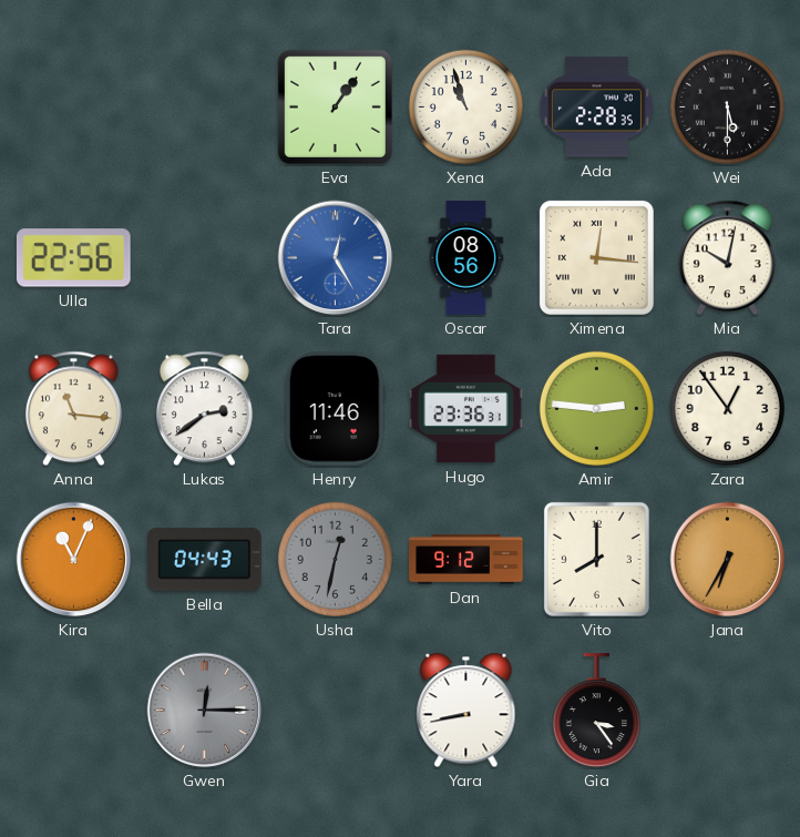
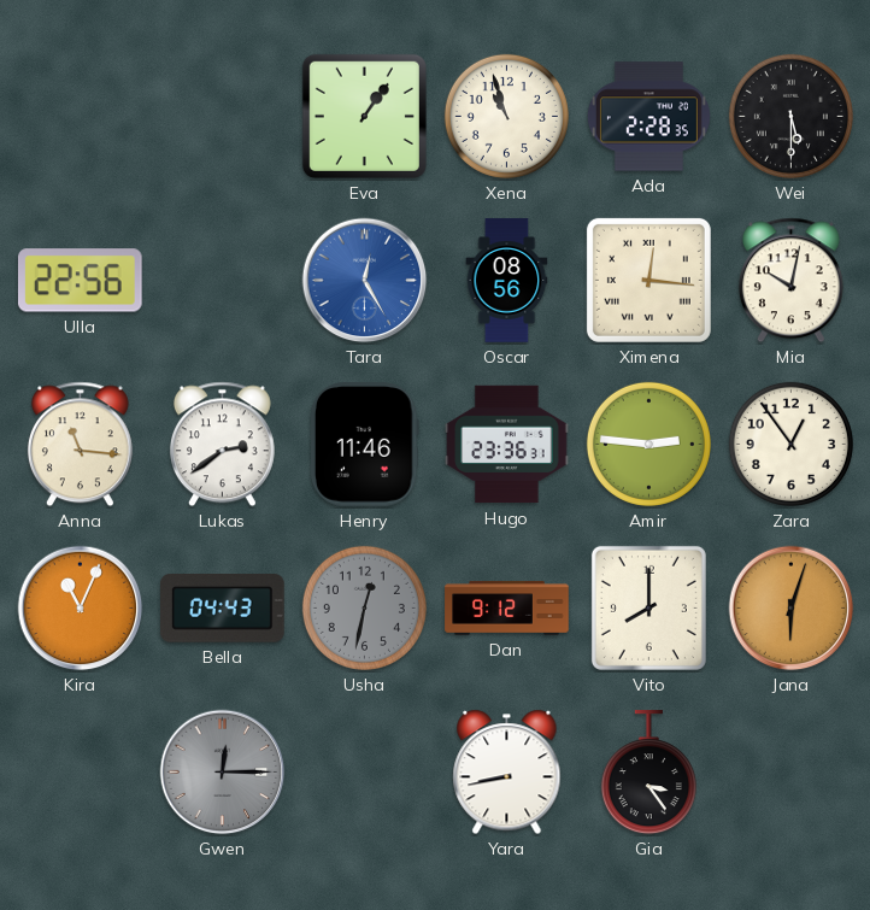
Jana: 6:35 -> 6:03
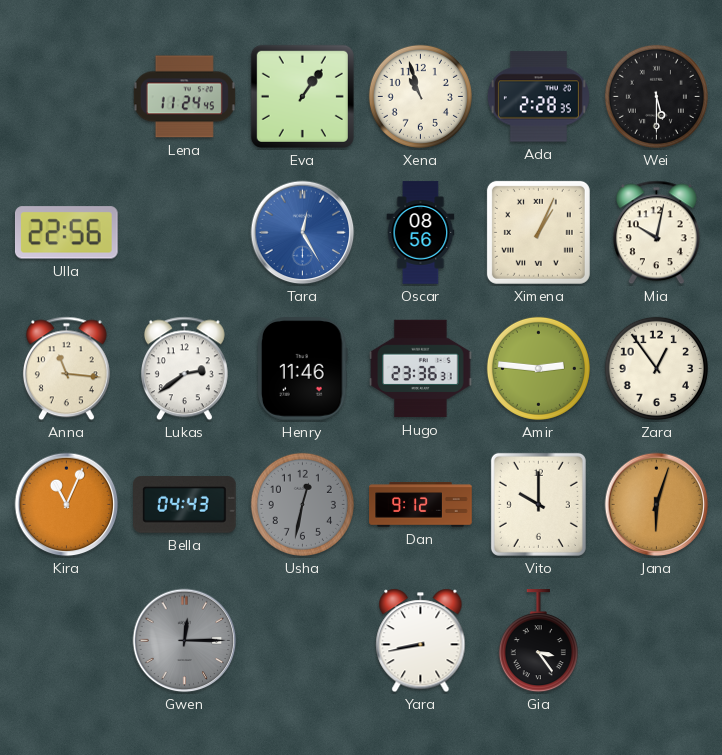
Lena: none -> 11:24
Ximena: 12:16 -> 1:04
Vito: 8:00 -> 10:00
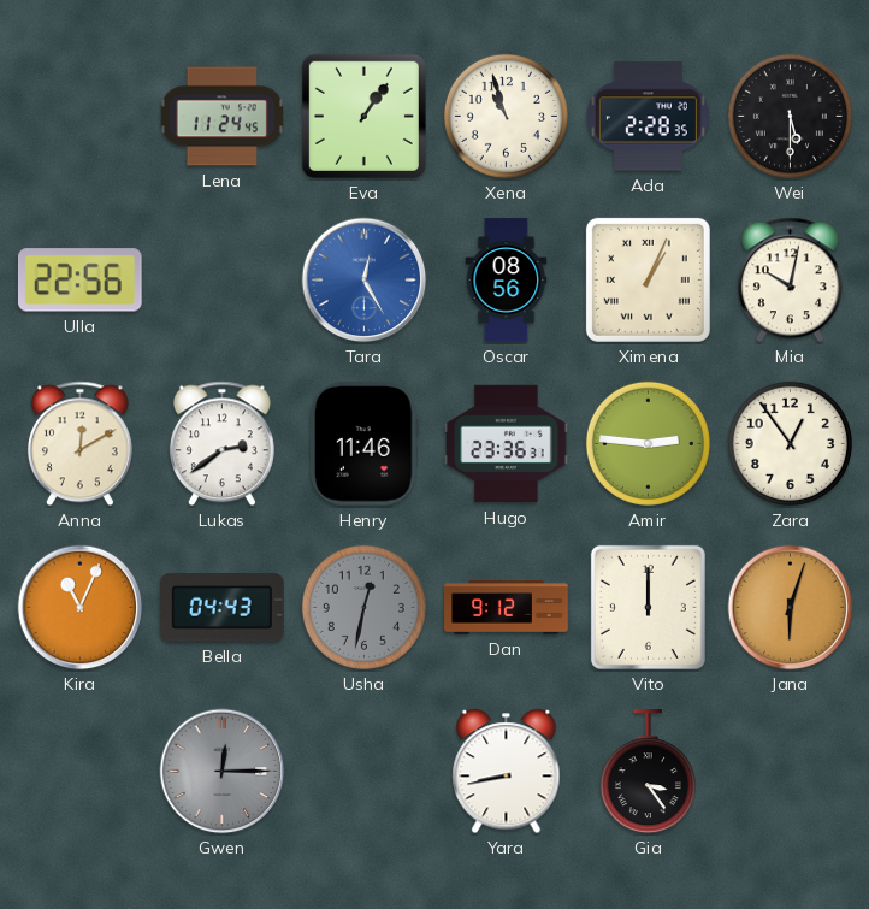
Anna: 11:16 -> 12:10
Vito: 10:00 -> 12:00
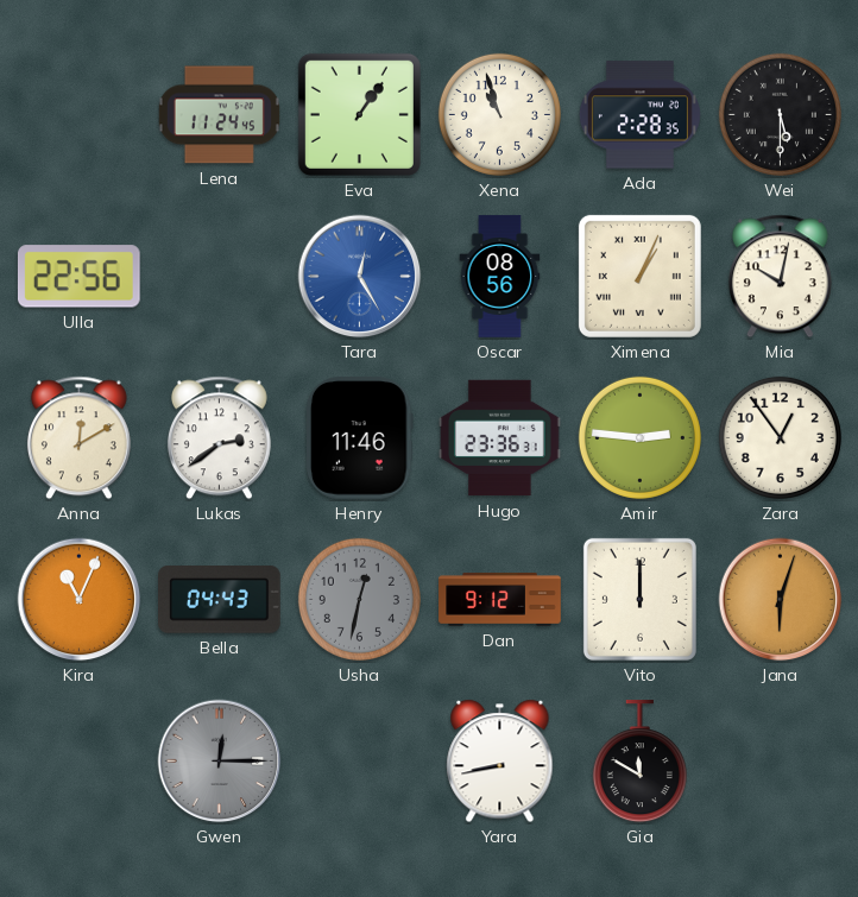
Gia: 3:24 -> 11:50
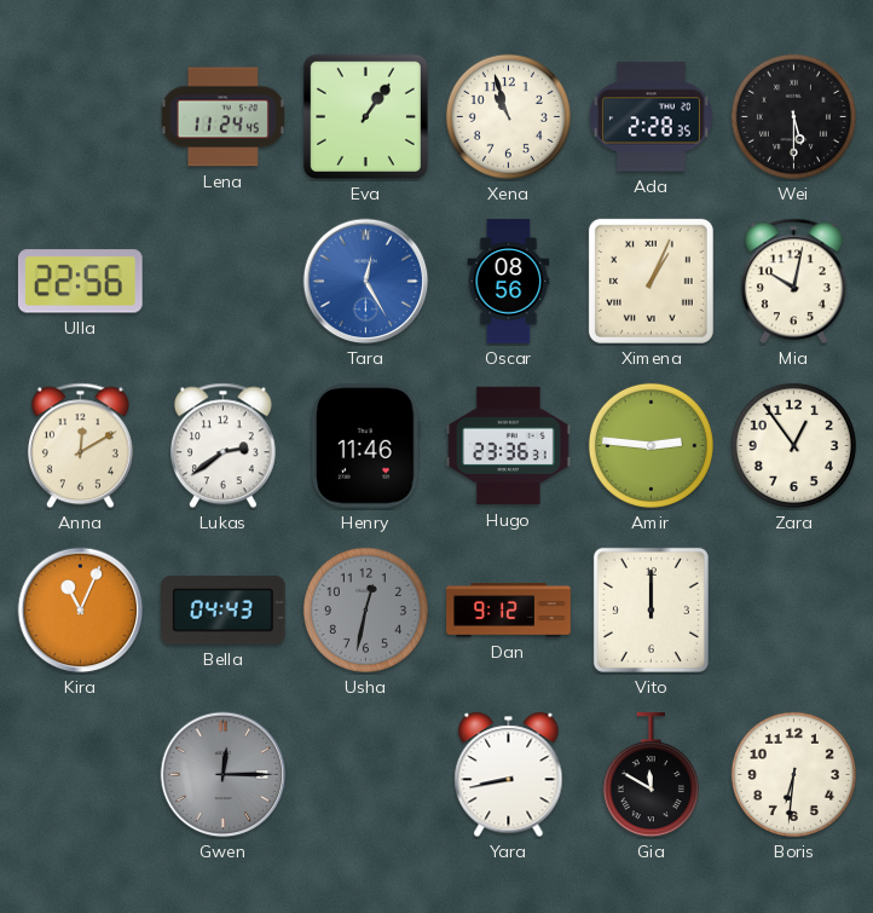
Jana: 6:03 -> none
Boris: none -> 6:31
